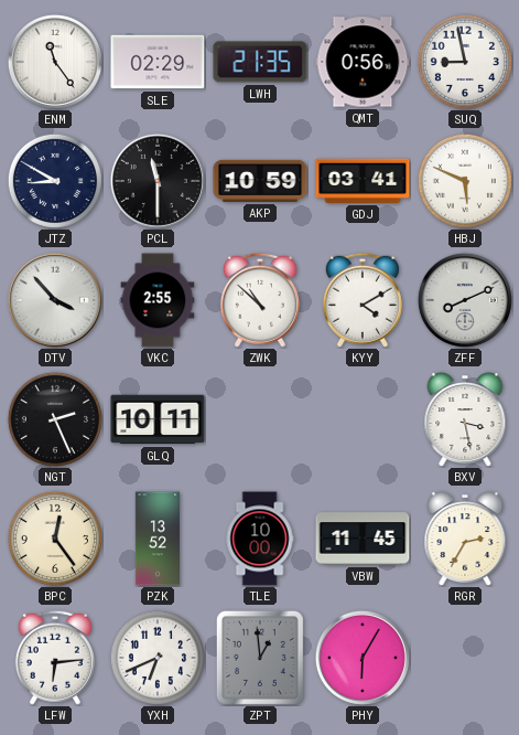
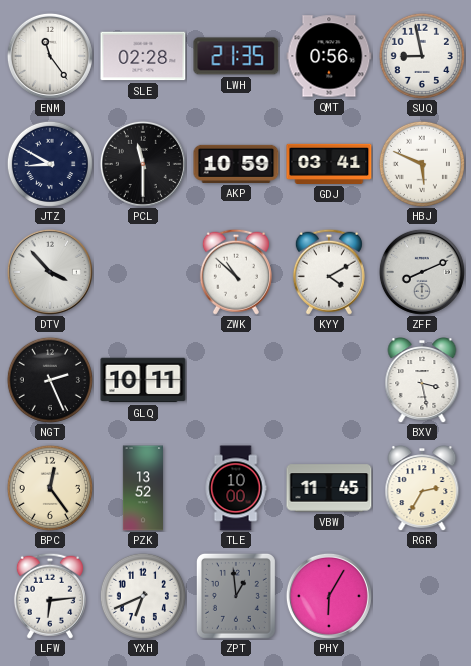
SLE: 02:29 -> 02:28
VKC: 2:55 -> none
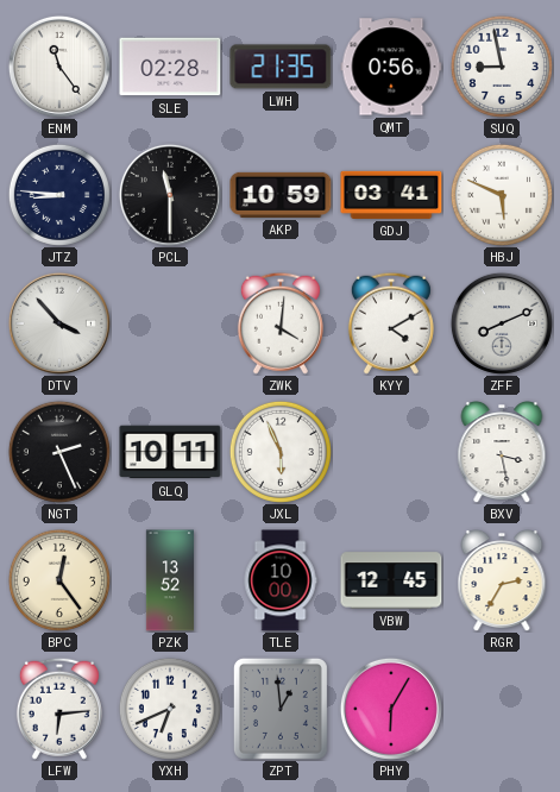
JTZ: 8:50 -> 8:46
ZWK: 10:52 -> 4:01
JXL: none -> 5:56
VBW: 11:45 -> 12:45
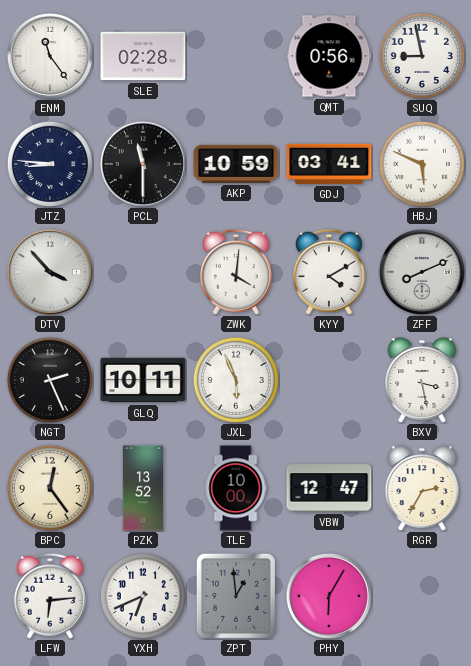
LWH: 21:35 -> none
VBW: 12:45 -> 12:47
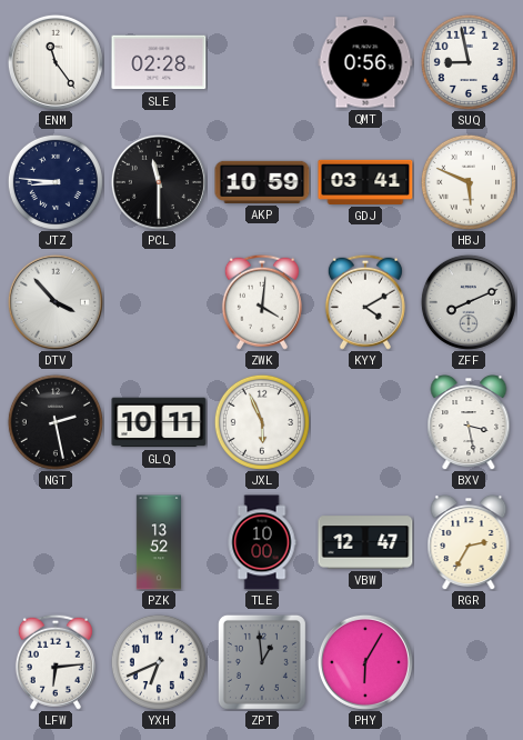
NGT: 2:26 -> 2:28
BPC: 12:24 -> none
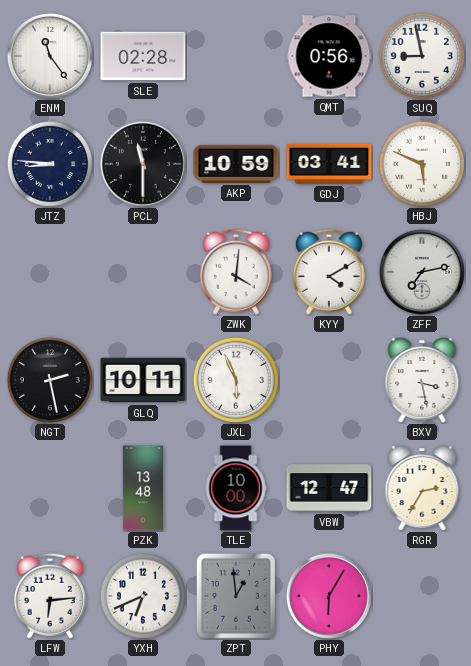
DTV: 3:53 -> none
ZFF: 8:11 -> 7:13
PZK: 13:52 -> 13:48
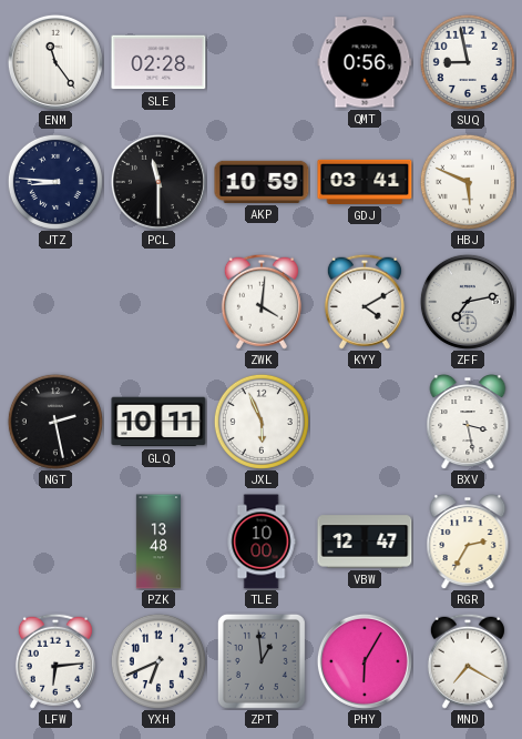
MND: none -> 7:20
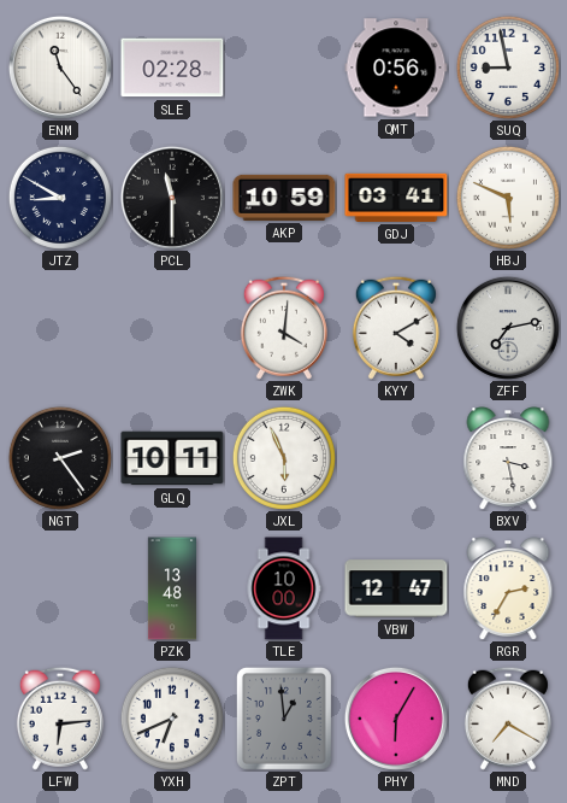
JTZ: 8:46 -> 8:50
NGT: 2:28 -> 2:24
